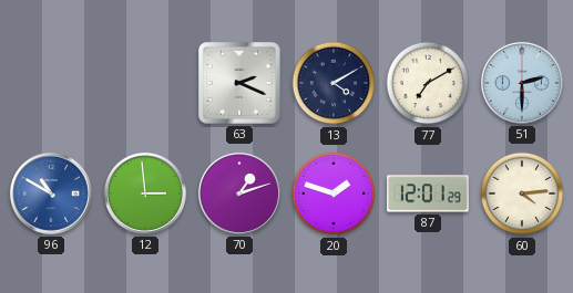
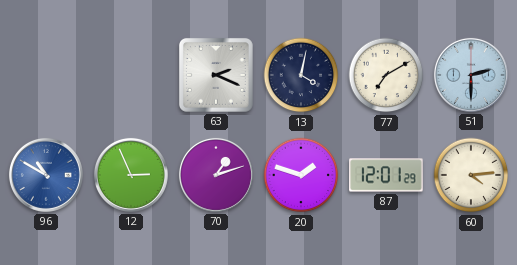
13: 4:10 -> 4:02
12: 2:59 -> 2:56
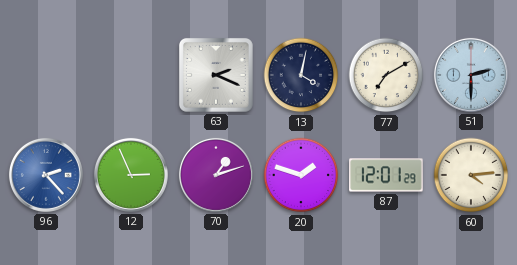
96: 10:50 -> 2:23
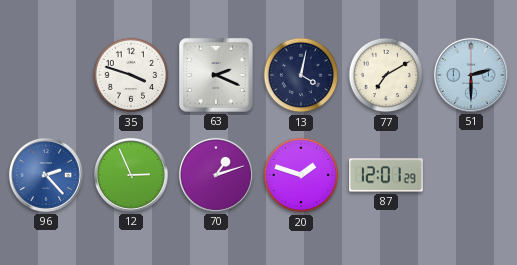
35: none -> 3:48
60: 4:14 -> none
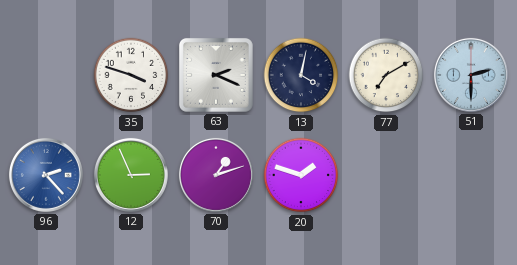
87: 12:01 -> none
